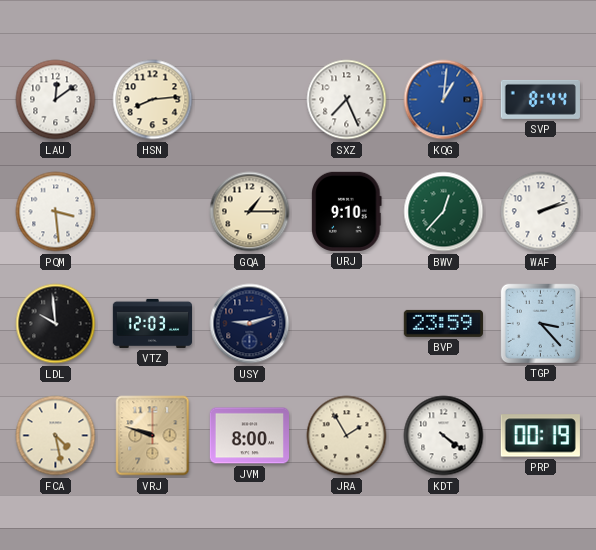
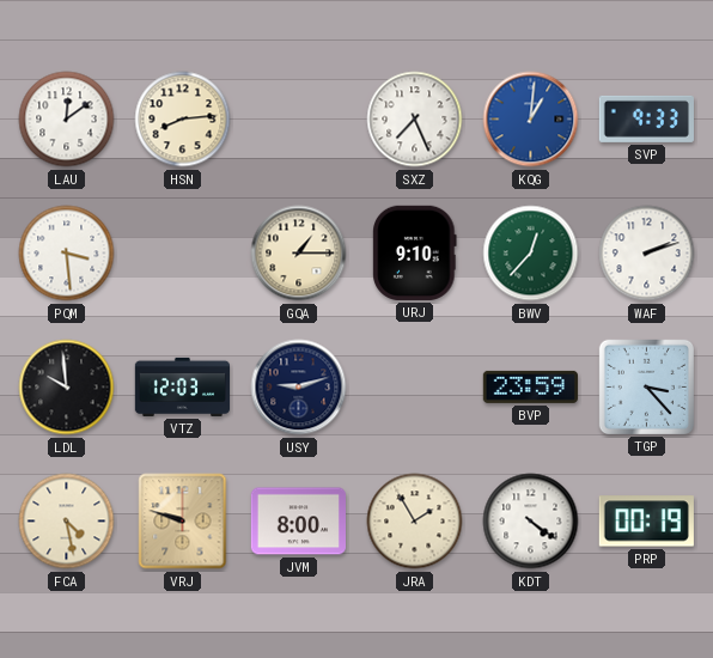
SVP: 8:44 -> 9:33
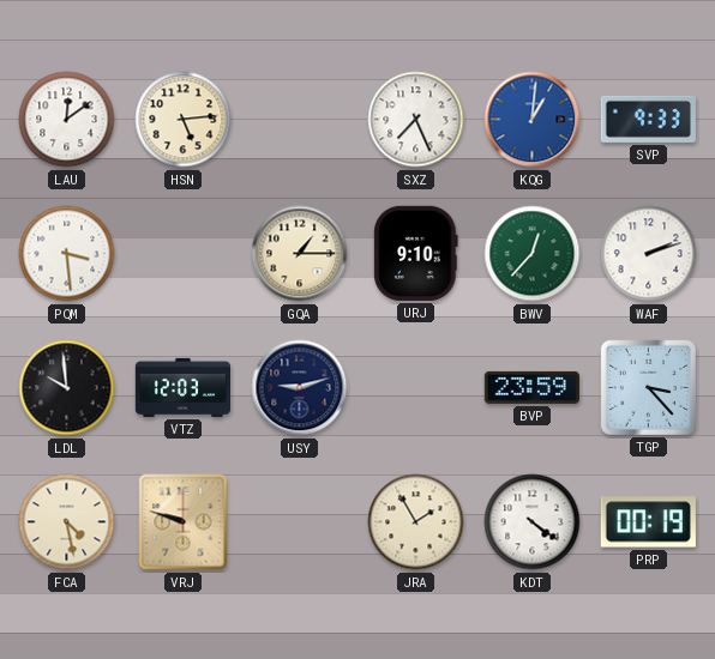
HSN: 8:14 -> 5:14
JVM: 8:00 -> none
